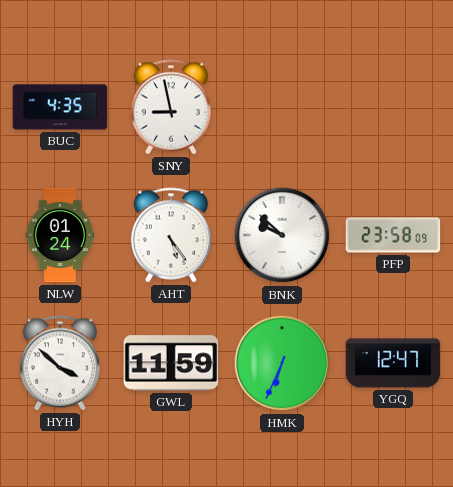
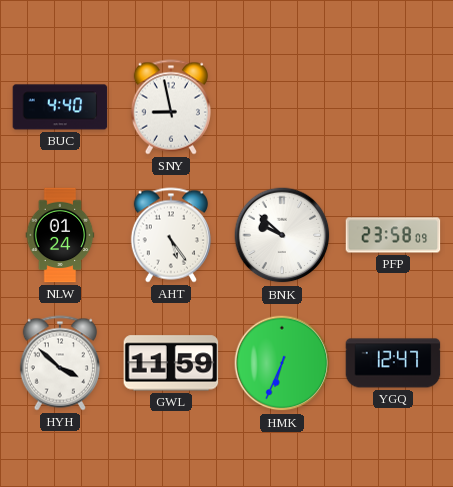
BUC: 4:35 -> 4:40
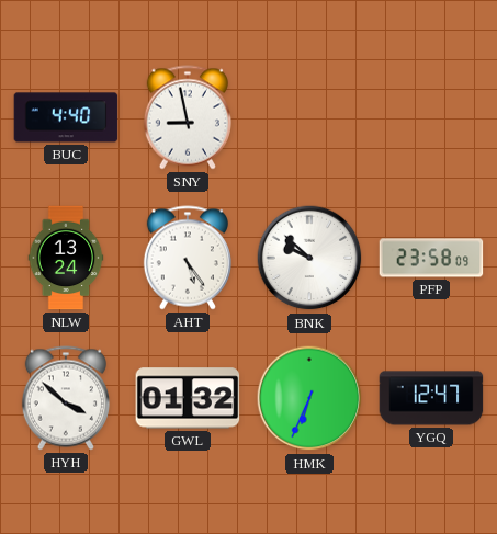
NLW: 01:24 -> 13:24
GWL: 11:59 -> 01:32
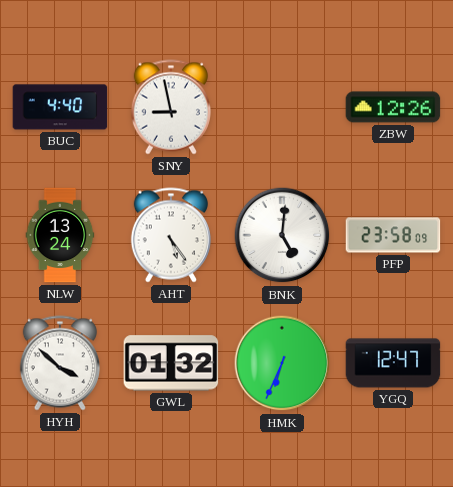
ZBW: none -> 12:26
BNK: 9:52 -> 5:01
